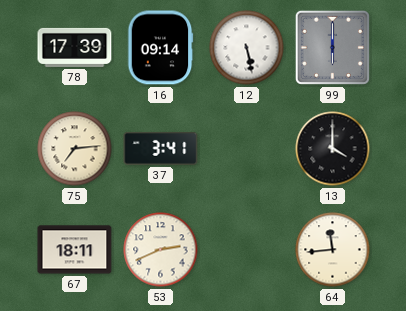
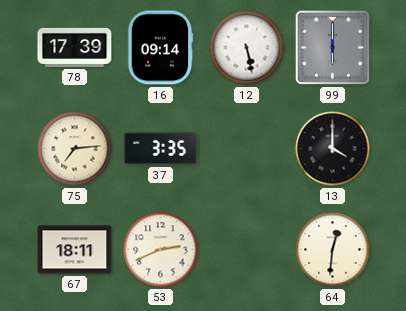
37: 3:41 -> 3:35
64: 11:44 -> 12:31
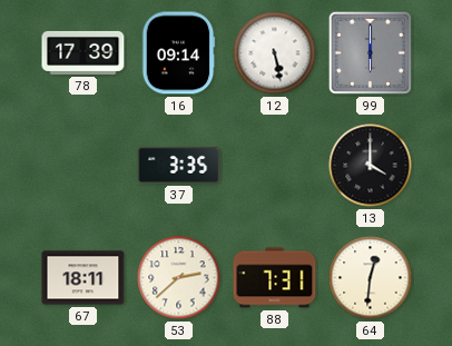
75: 7:14 -> none
53: 2:41 -> 2:38
88: none -> 7:31
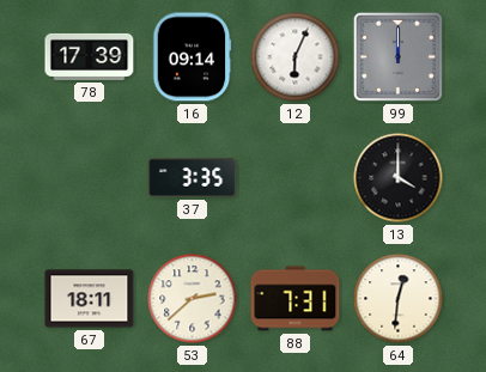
12: 5:28 -> 6:04
99: 6:00 -> 12:00
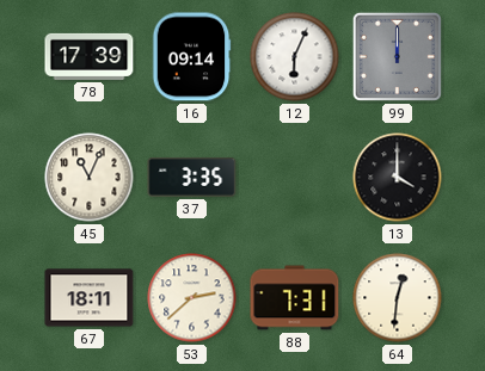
45: none -> 11:04
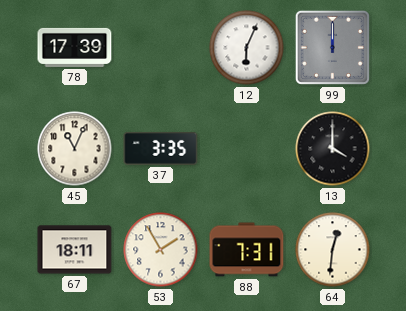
16: 09:14 -> none
53: 2:38 -> 1:55
